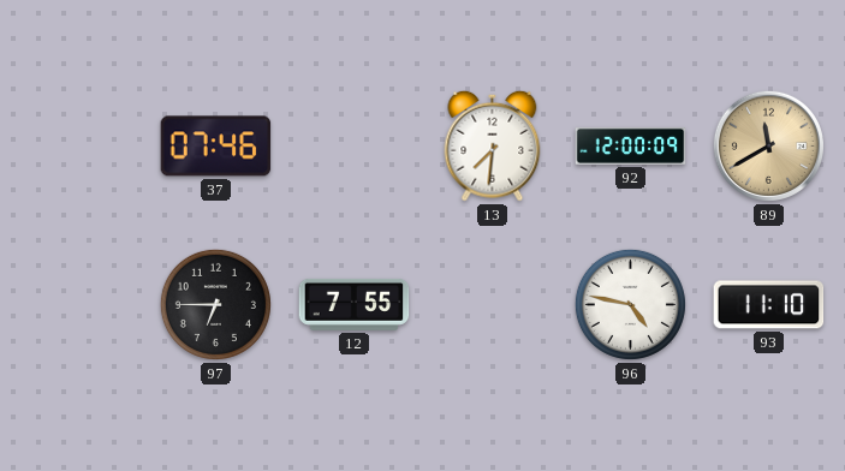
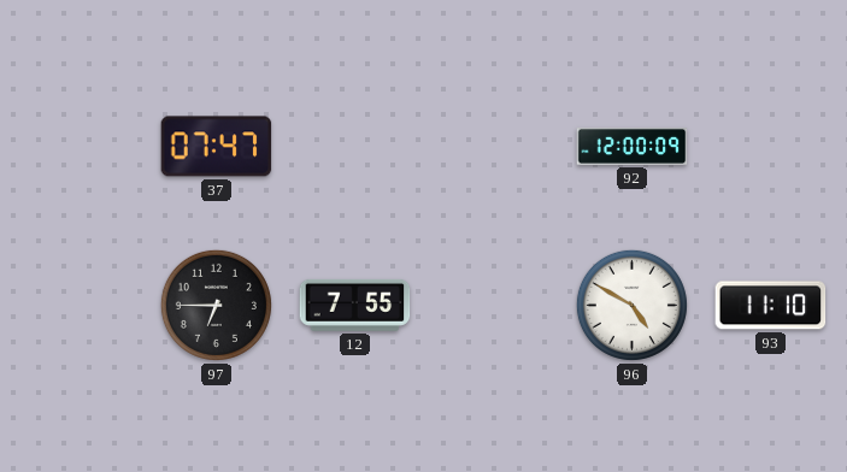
37: 07:46 -> 07:47
13: 7:31 -> none
89: 11:40 -> none
96: 4:47 -> 4:50
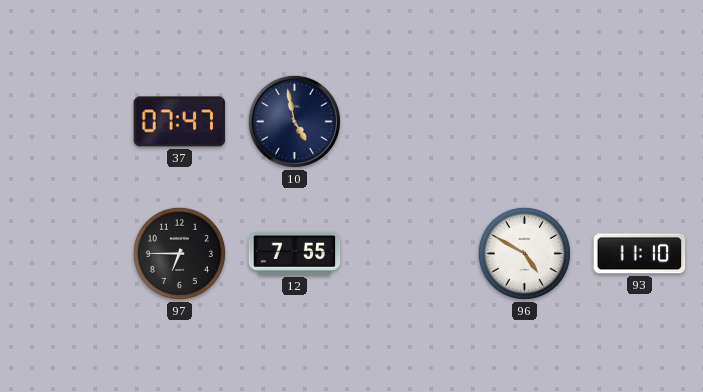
10: none -> 4:58
92: 12:00 -> none
